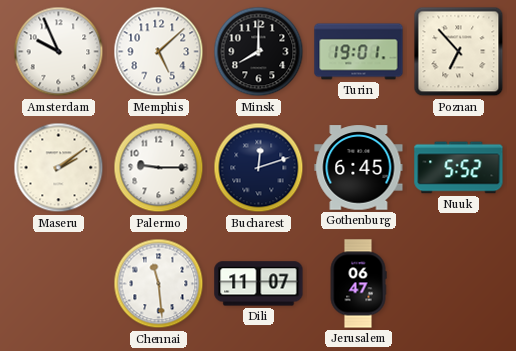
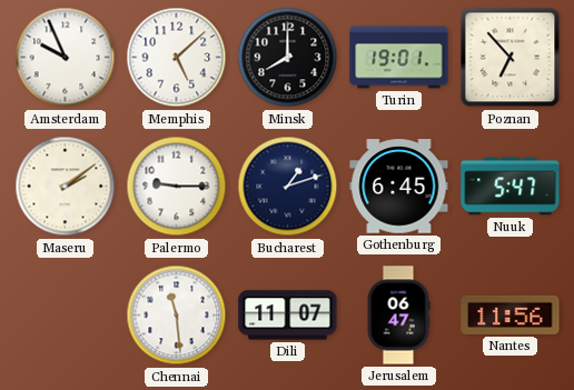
Bucharest: 12:12 -> 1:12
Nuuk: 5:52 -> 5:47
Nantes: none -> 11:56
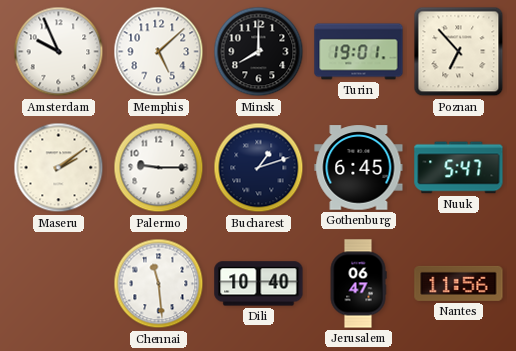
Dili: 11:07 -> 10:40
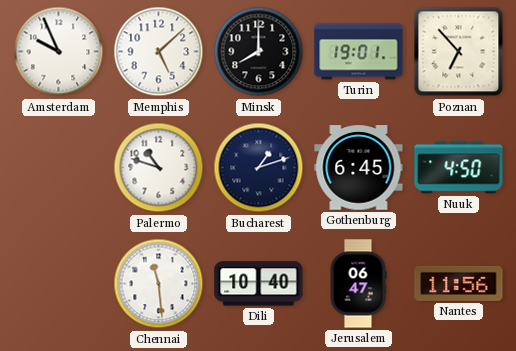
Maseru: 2:09 -> none
Palermo: 9:15 -> 10:48
Nuuk: 5:47 -> 4:50
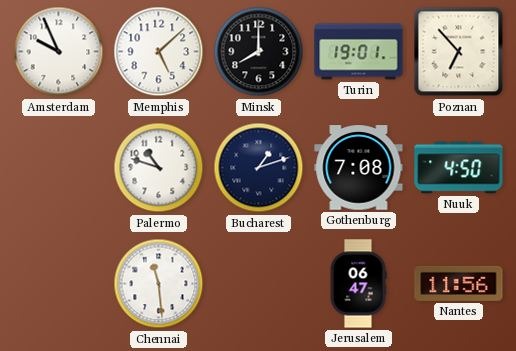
Gothenburg: 6:45 -> 7:08
Dili: 10:40 -> none
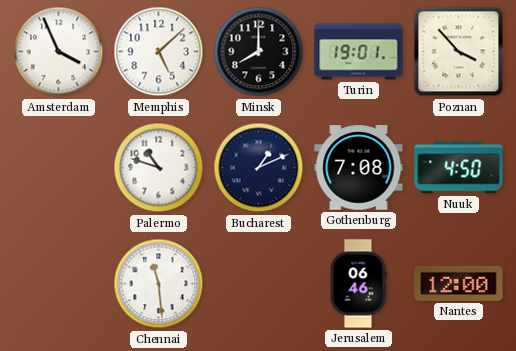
Amsterdam: 9:56 -> 3:56
Poznan: 6:53 -> 3:53
Bucharest: 1:12 -> 1:11
Jerusalem: 06:47 -> 06:46
Nantes: 11:56 -> 12:00
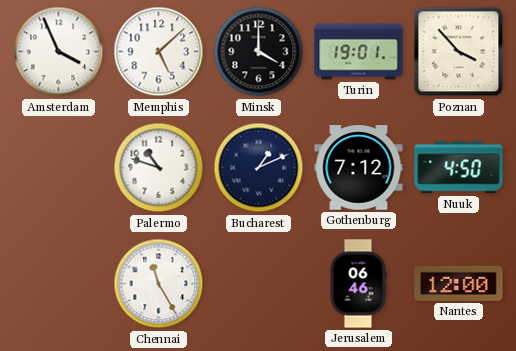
Minsk: 8:00 -> 4:00
Gothenburg: 7:08 -> 7:12
Chennai: 11:29 -> 11:25
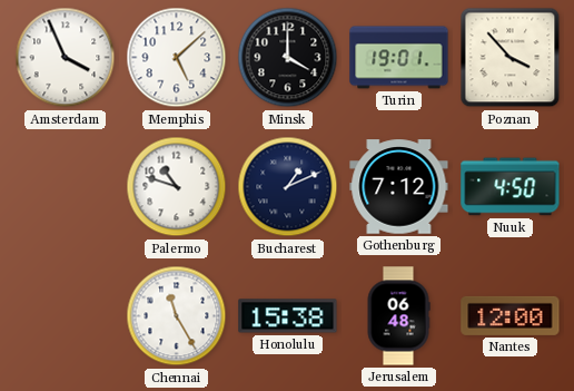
Honolulu: none -> 15:38
Jerusalem: 06:46 -> 06:48
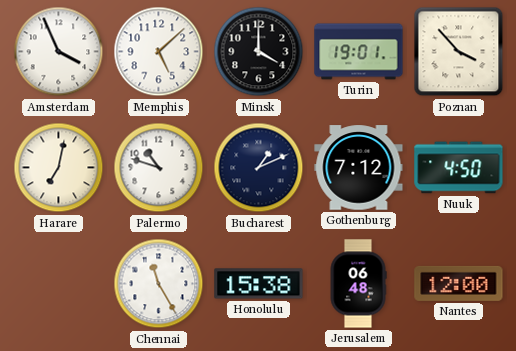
Harare: none -> 7:02
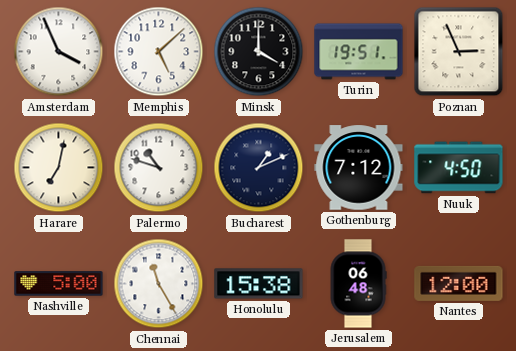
Turin: 19:01 -> 19:51
Poznan: 3:53 -> 2:56
Nashville: none -> 5:00
